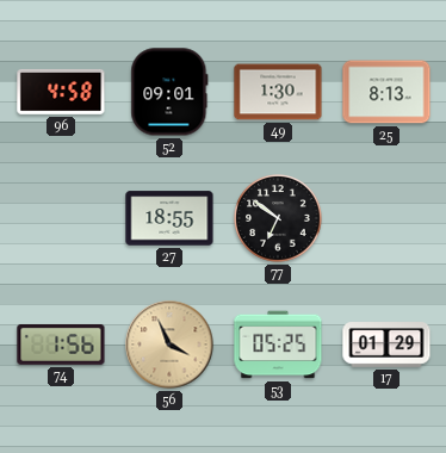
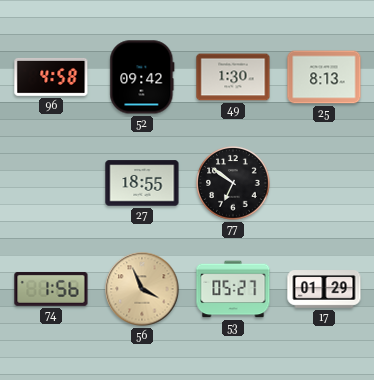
52: 09:01 -> 09:42
53: 05:25 -> 05:27
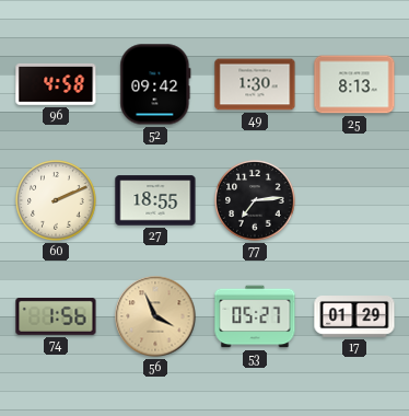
60: none -> 2:11
77: 6:51 -> 7:14
